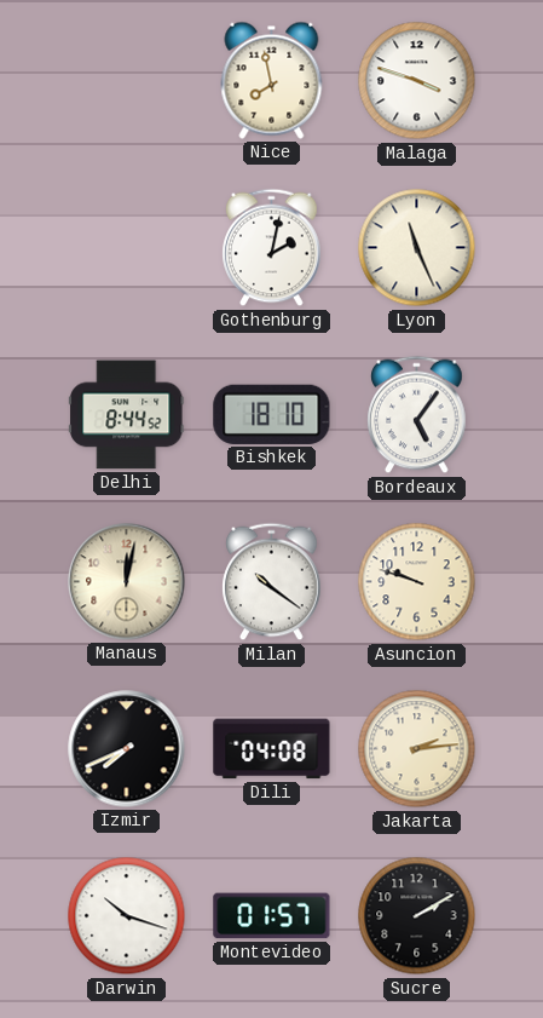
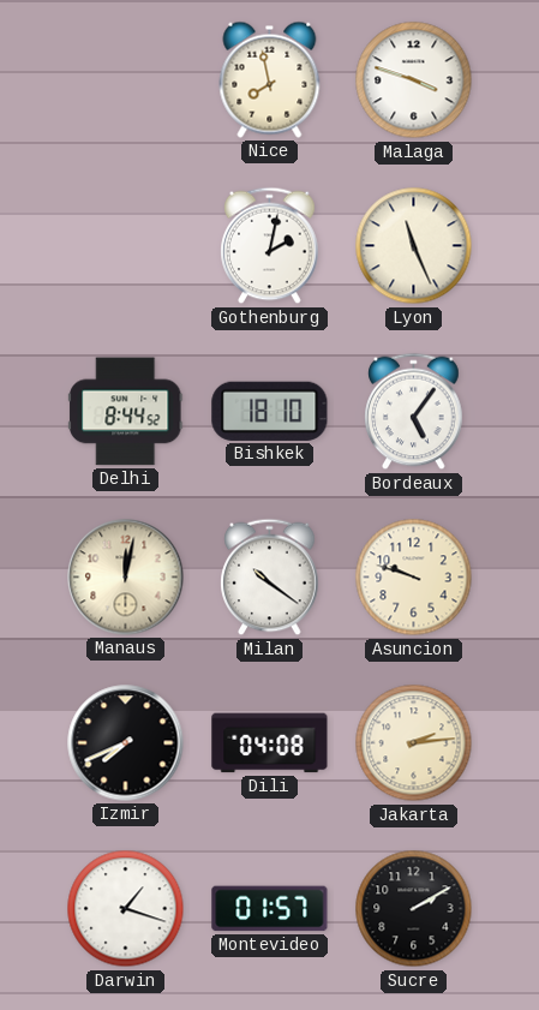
Darwin: 10:18 -> 1:18
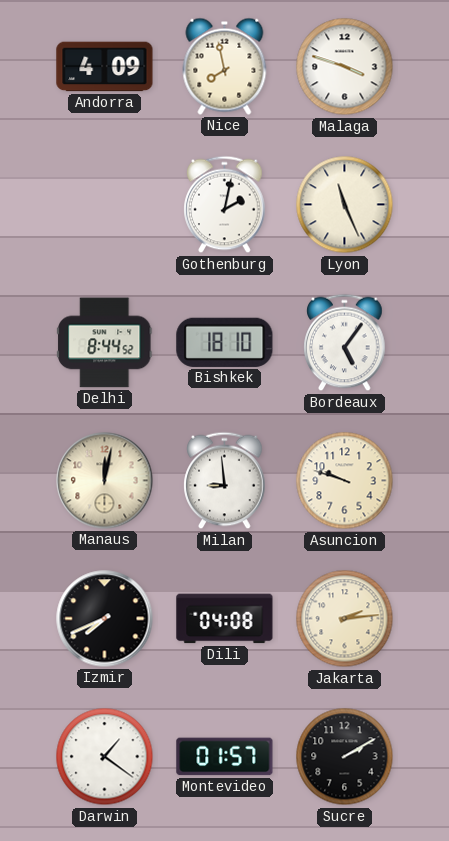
Andorra: none -> 4:09
Milan: 10:21 -> 8:59
Darwin: 1:18 -> 1:21
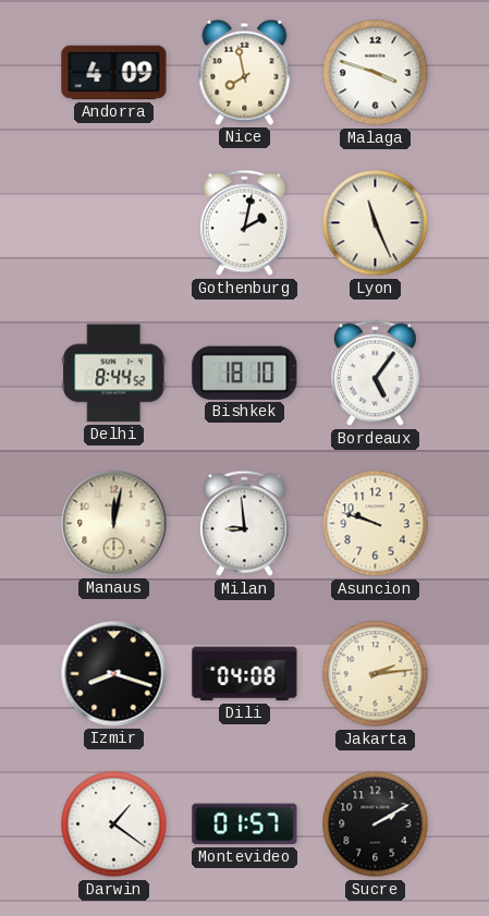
Izmir: 7:41 -> 8:18
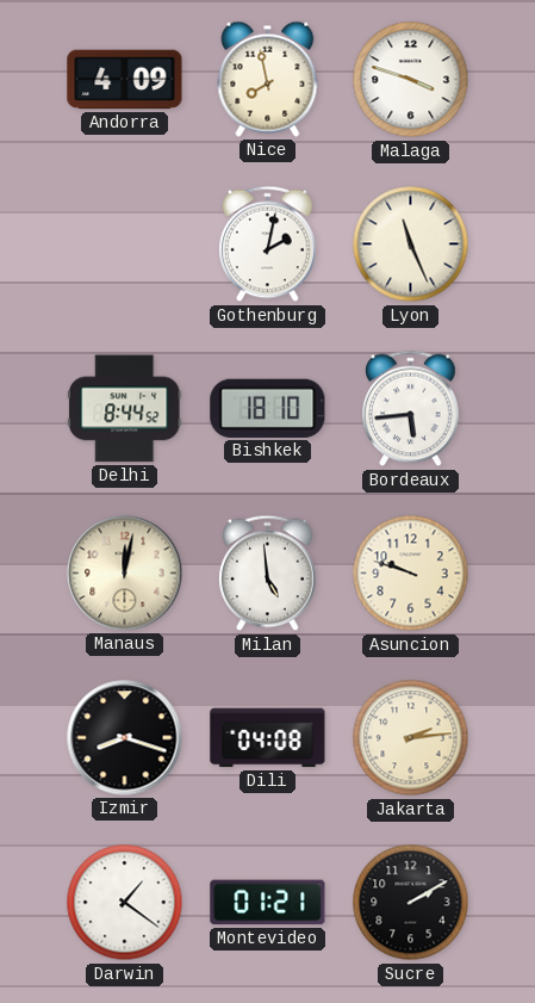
Bordeaux: 5:06 -> 5:44
Milan: 8:59 -> 4:59
Montevideo: 01:57 -> 01:21
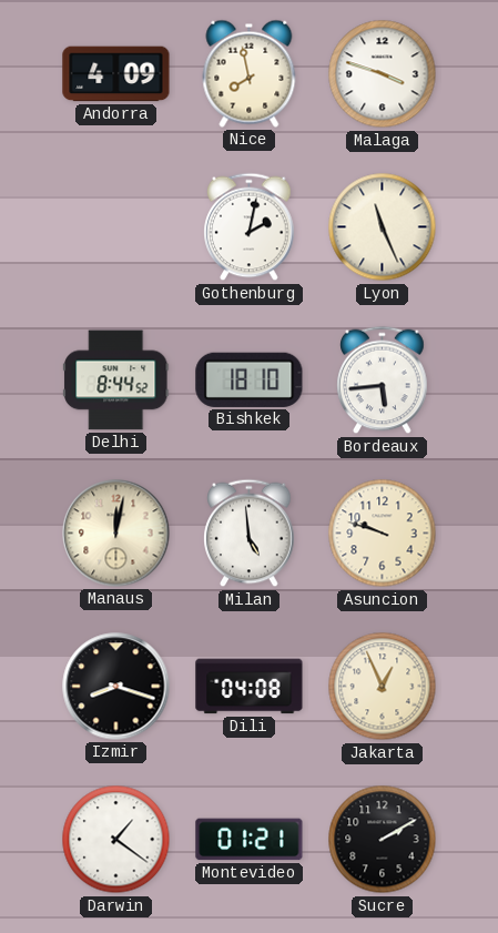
Jakarta: 2:14 -> 12:56
